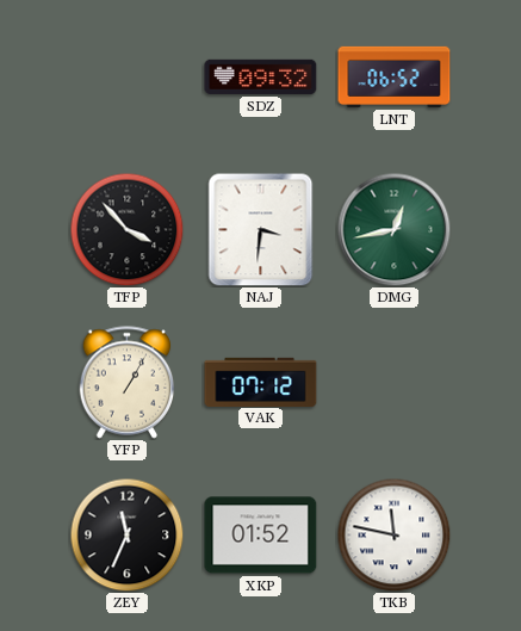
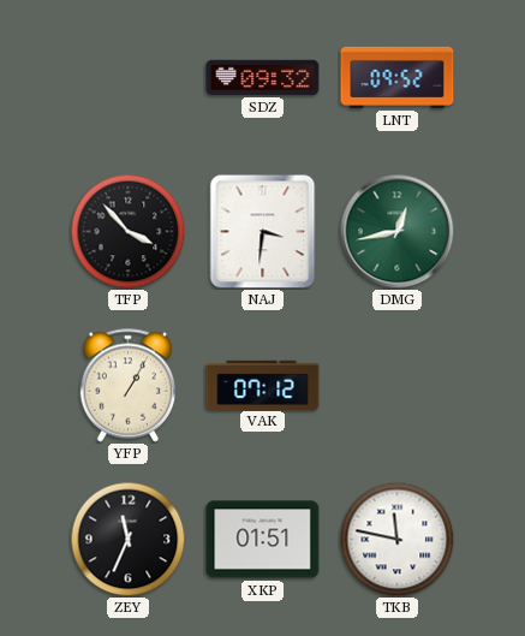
LNT: 06:52 -> 09:52
XKP: 01:52 -> 01:51
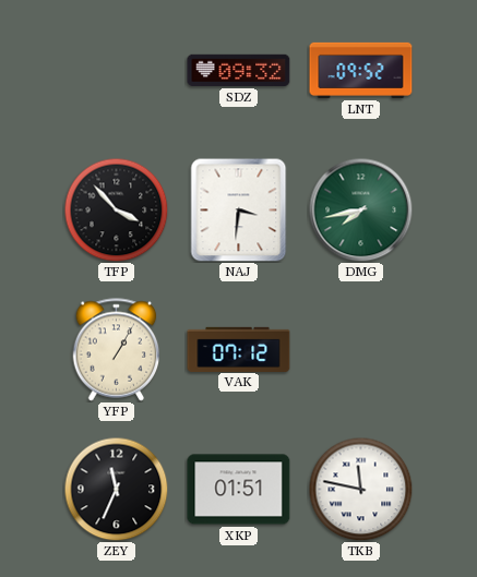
DMG: 12:43 -> 7:43
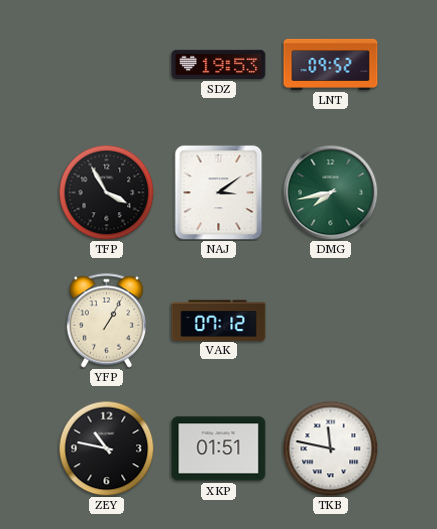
SDZ: 09:32 -> 19:53
TFP: 3:53 -> 3:55
NAJ: 3:31 -> 3:09
ZEY: 11:34 -> 10:47
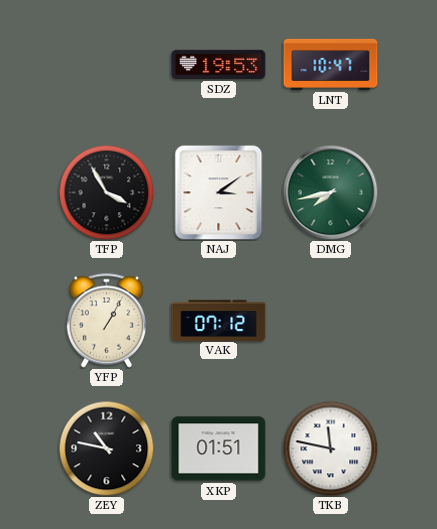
LNT: 09:52 -> 10:47
